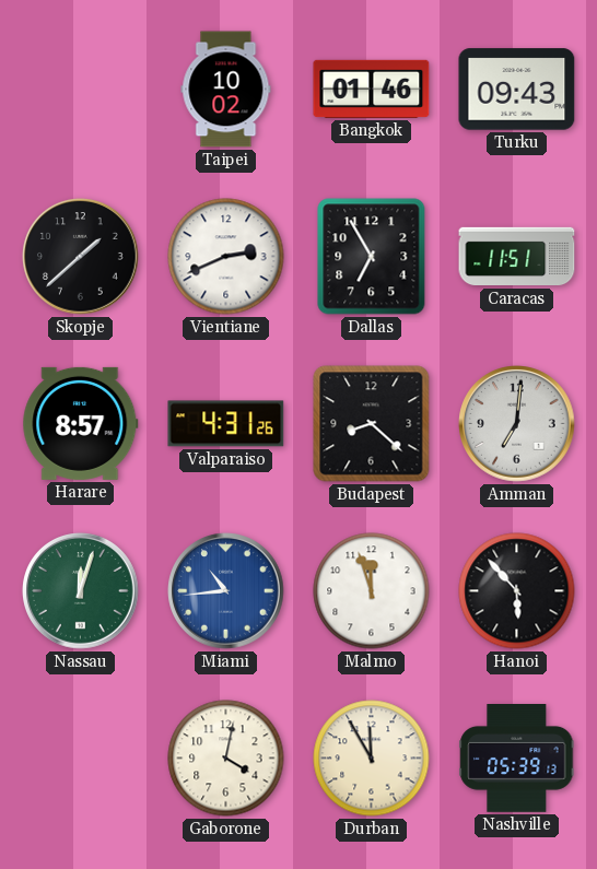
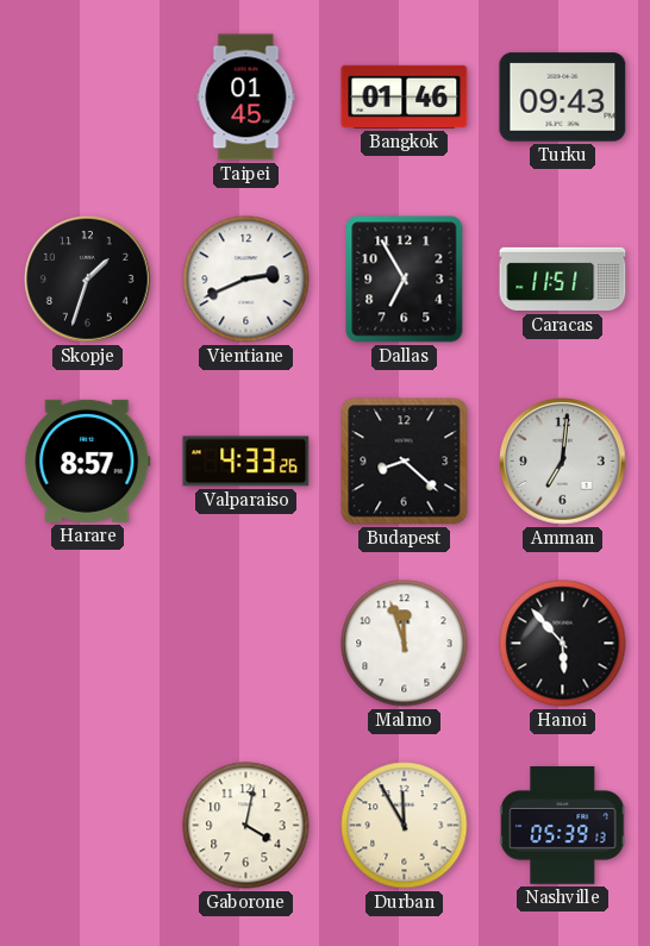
Taipei: 10:02 -> 01:45
Skopje: 1:38 -> 1:33
Valparaiso: 4:31 -> 4:33
Nassau: 12:03 -> none
Miami: 10:44 -> none
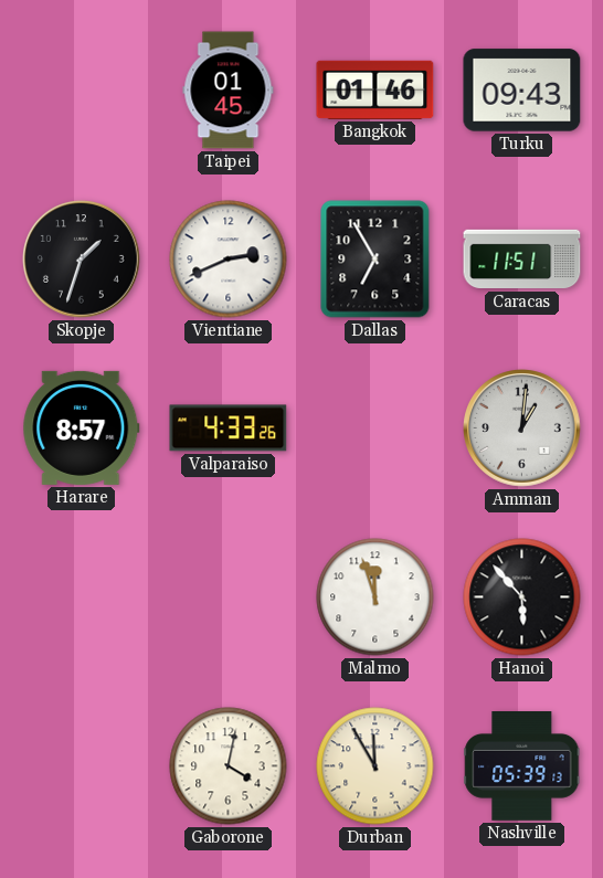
Budapest: 8:22 -> none
Amman: 7:01 -> 1:01
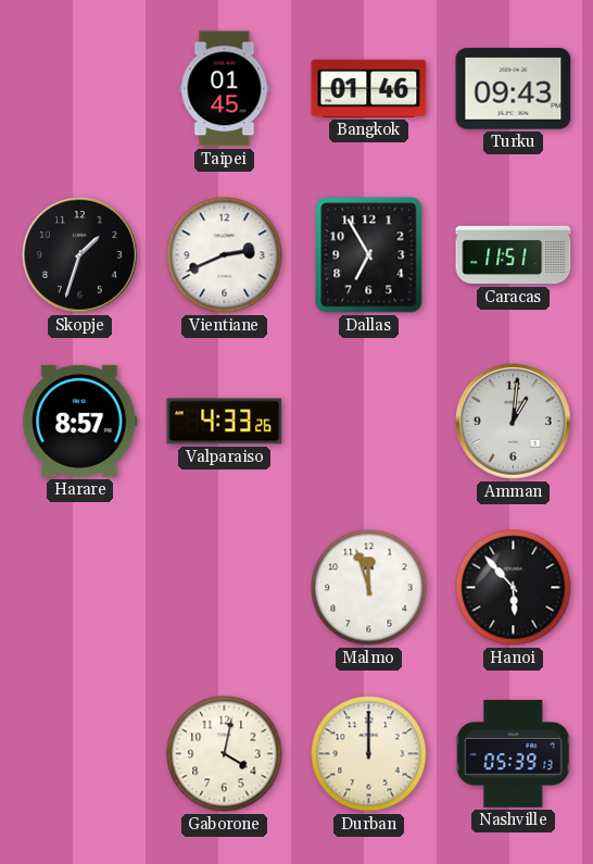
Durban: 11:55 -> 12:00
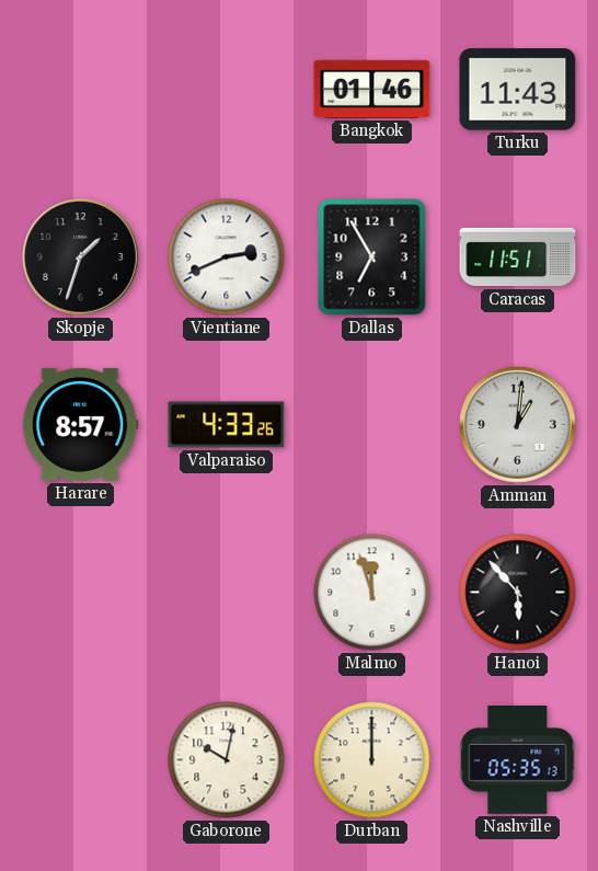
Taipei: 01:45 -> none
Turku: 09:43 -> 11:43
Gaborone: 4:02 -> 10:02
Nashville: 05:39 -> 05:35
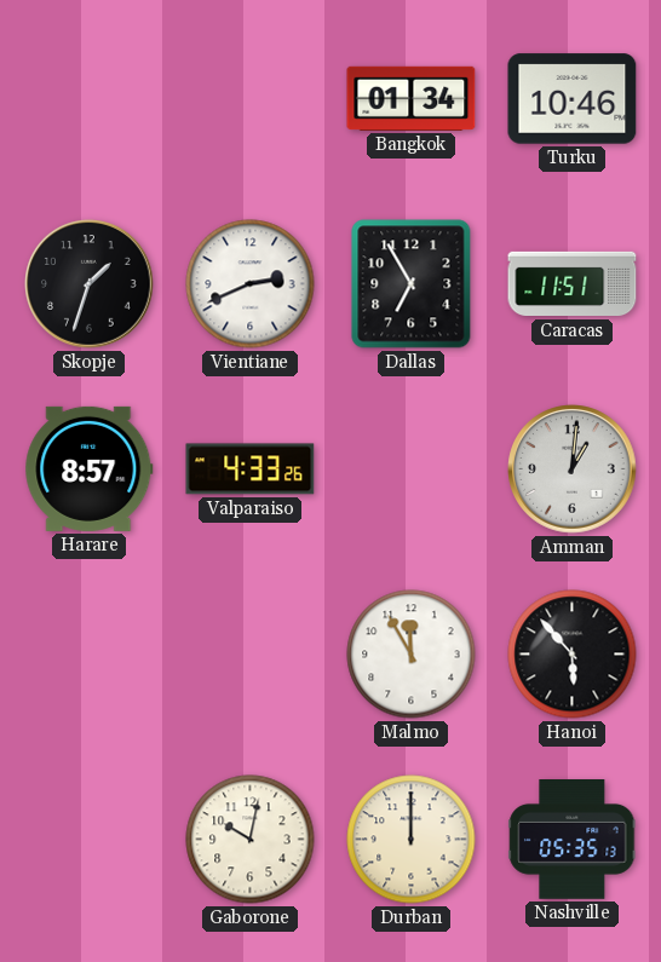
Bangkok: 01:46 -> 01:34
Turku: 11:43 -> 10:46
Malmo: 11:57 -> 11:55
